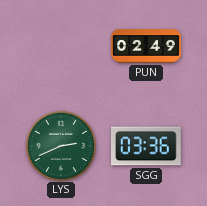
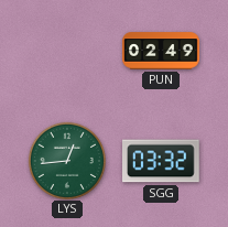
LYS: 2:41 -> 12:44
SGG: 03:36 -> 03:32
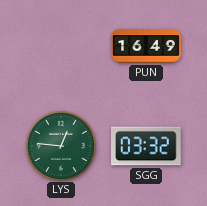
PUN: 02:49 -> 16:49
LYS: 12:44 -> 12:46
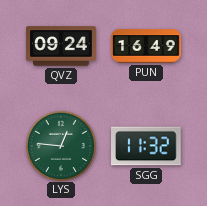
QVZ: none -> 09:24
SGG: 03:32 -> 11:32
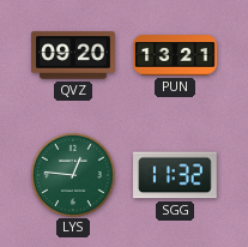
QVZ: 09:24 -> 09:20
PUN: 16:49 -> 13:21
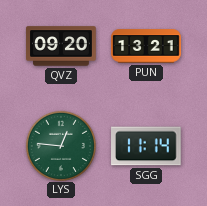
SGG: 11:32 -> 11:14
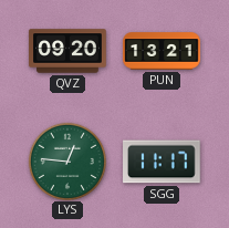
SGG: 11:14 -> 11:17
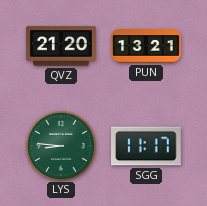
QVZ: 09:20 -> 21:20
LYS: 12:46 -> 8:46
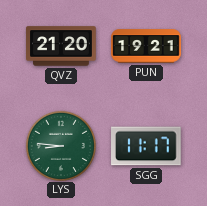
PUN: 13:21 -> 19:21
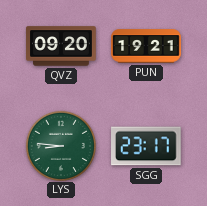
QVZ: 21:20 -> 09:20
SGG: 11:17 -> 23:17
